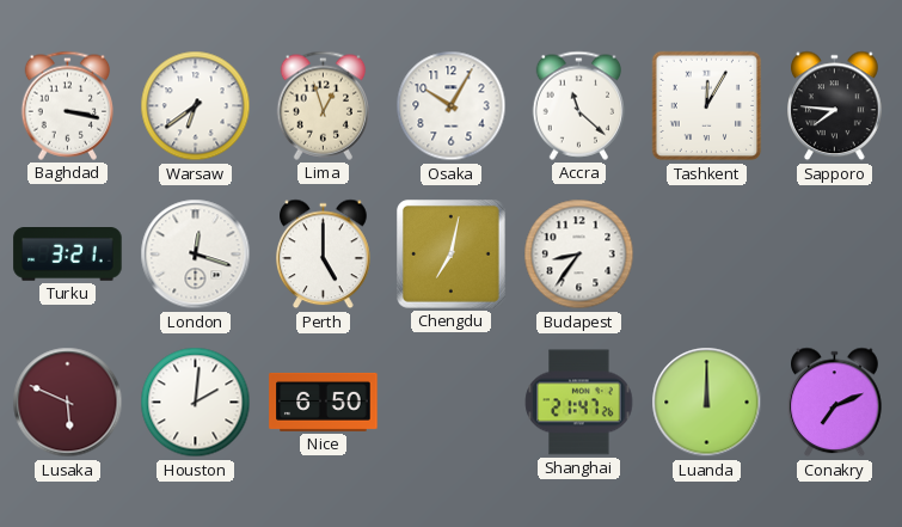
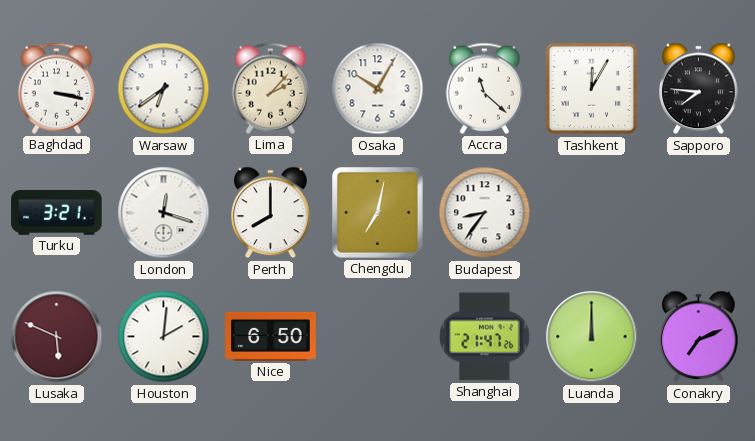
Lima: 12:57 -> 2:07
Perth: 5:00 -> 8:00
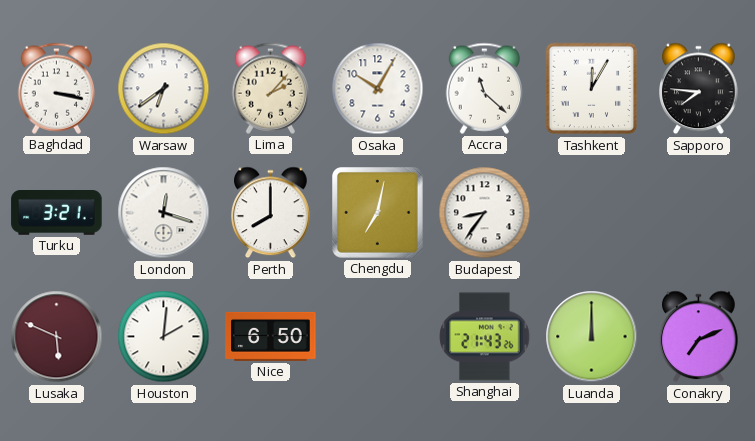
Shanghai: 21:47 -> 21:43
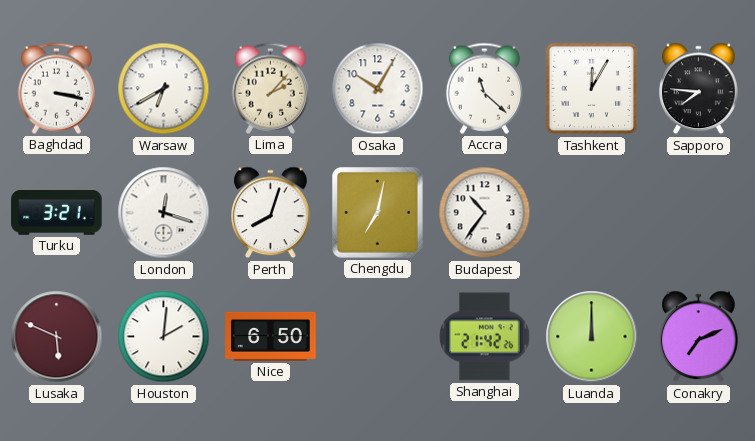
Warsaw: 6:39 -> 6:40
Perth: 8:00 -> 8:03
Budapest: 8:36 -> 10:36
Shanghai: 21:43 -> 21:42
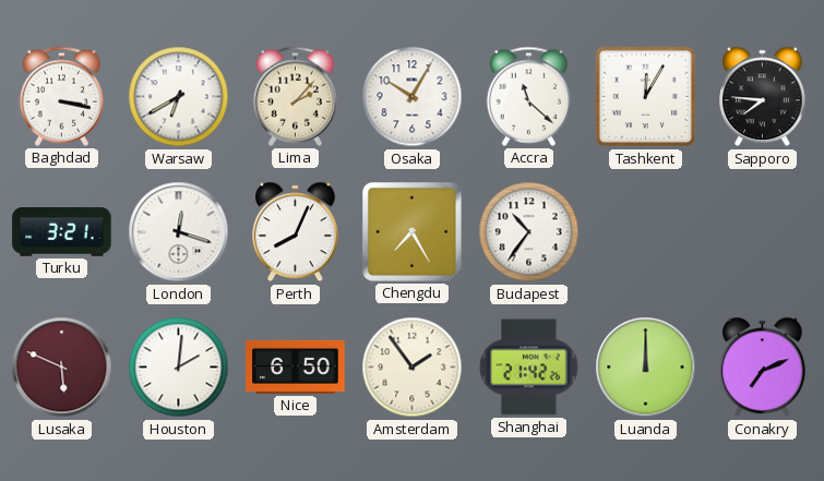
Perth: 8:03 -> 8:04
Chengdu: 7:02 -> 7:25
Amsterdam: none -> 1:54
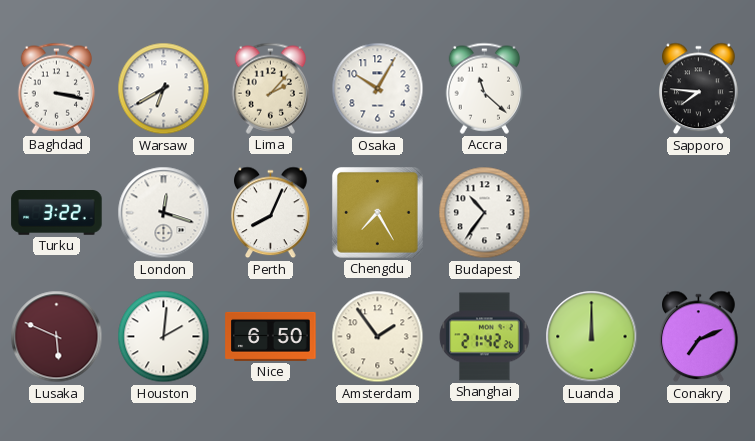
Tashkent: 12:05 -> none
Turku: 3:21 -> 3:22
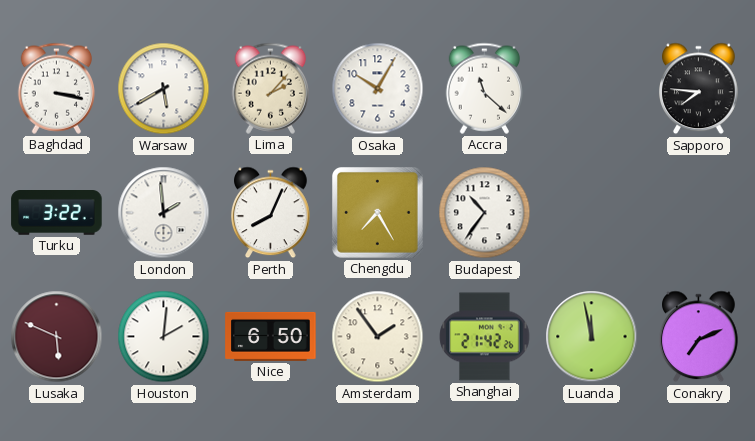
Warsaw: 6:40 -> 5:40
London: 12:18 -> 1:59
Luanda: 12:00 -> 11:58
